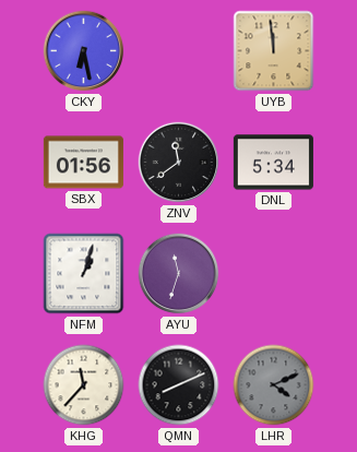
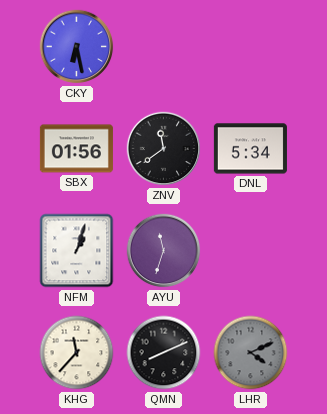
UYB: 11:59 -> none
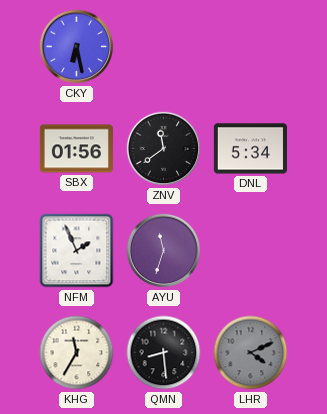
NFM: 1:03 -> 1:56
KHG: 11:37 -> 11:35
QMN: 8:11 -> 8:29
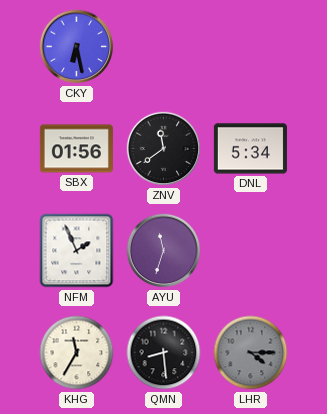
LHR: 4:11 -> 4:15
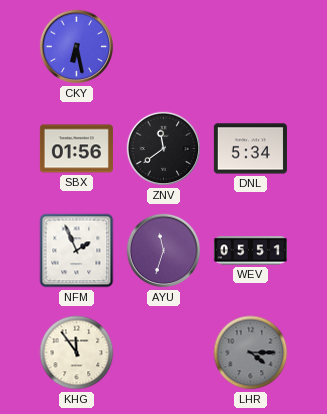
WEV: none -> 05:51
KHG: 11:35 -> 11:54
QMN: 8:29 -> none
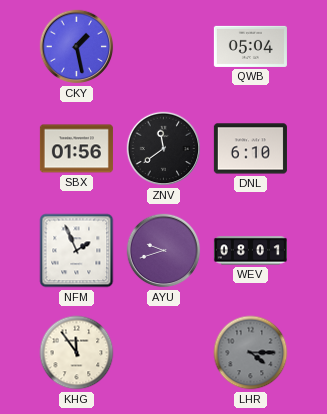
CKY: 6:28 -> 1:28
QWB: none -> 05:04
DNL: 5:34 -> 6:10
AYU: 11:33 -> 9:42
WEV: 05:51 -> 08:01
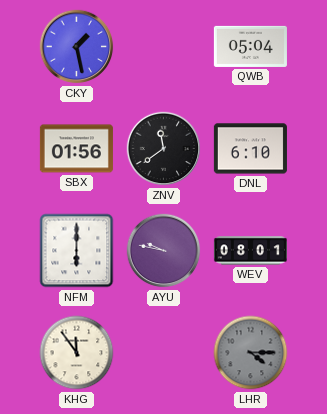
NFM: 1:56 -> 6:00
AYU: 9:42 -> 9:47
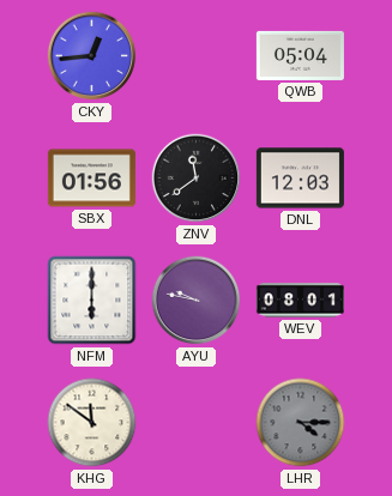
CKY: 1:28 -> 12:44
DNL: 6:10 -> 12:03
KHG: 11:54 -> 11:51
